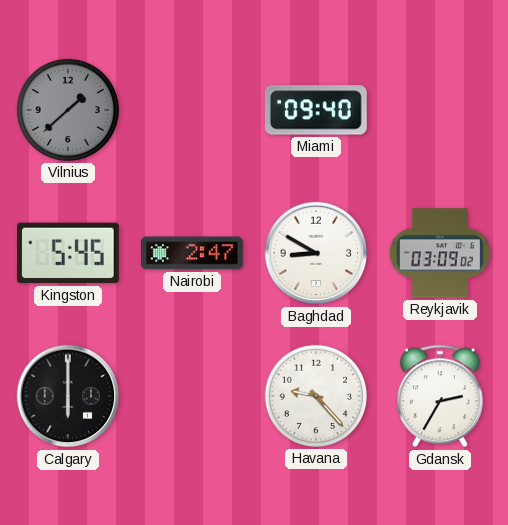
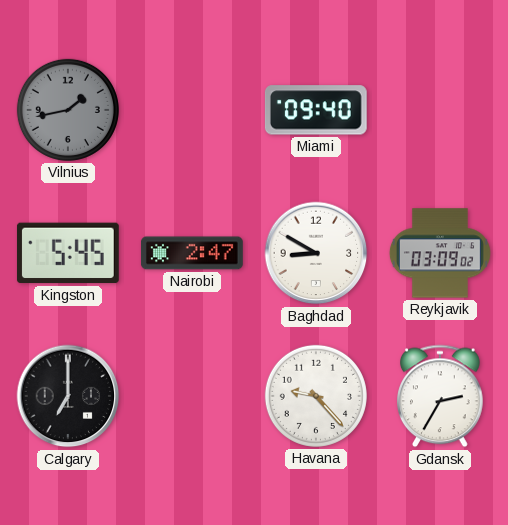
Vilnius: 1:38 -> 1:43
Calgary: 6:00 -> 7:00
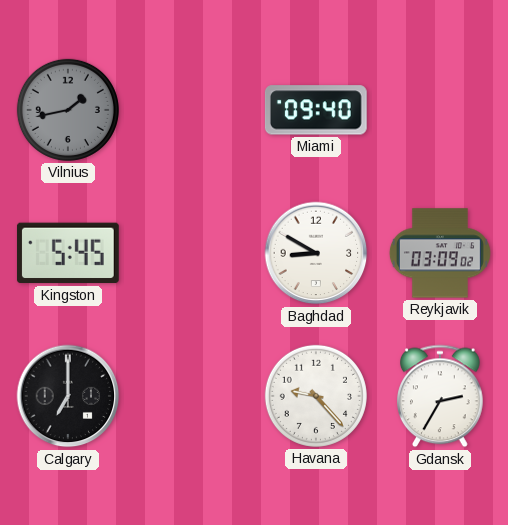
Nairobi: 2:47 -> none
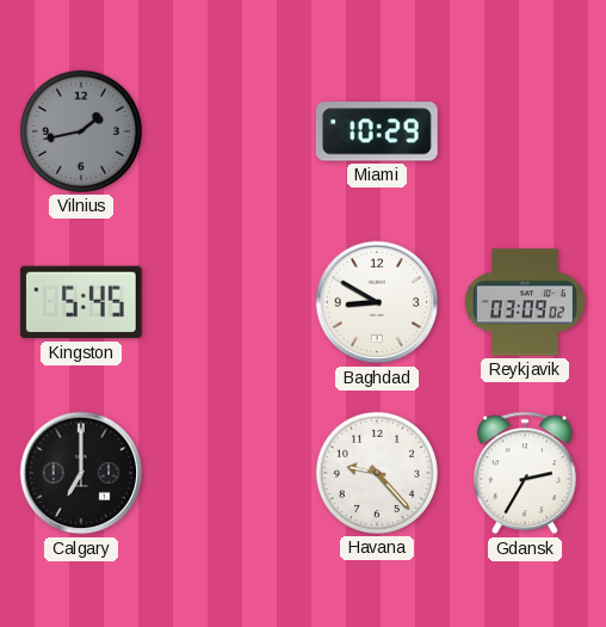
Miami: 09:40 -> 10:29
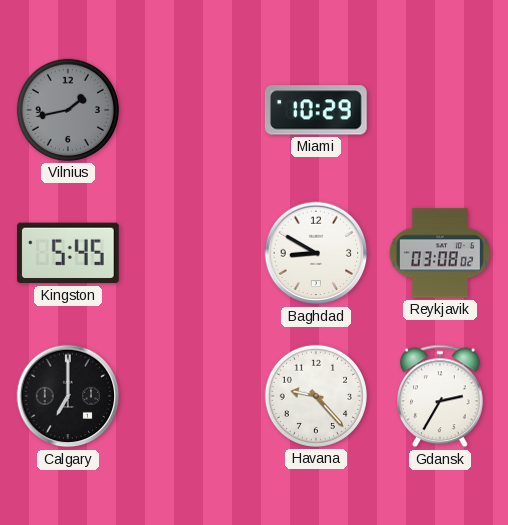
Reykjavik: 03:09 -> 03:08
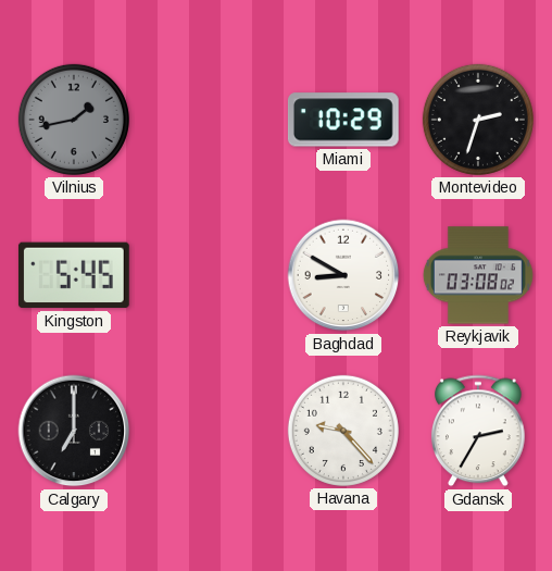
Montevideo: none -> 2:33
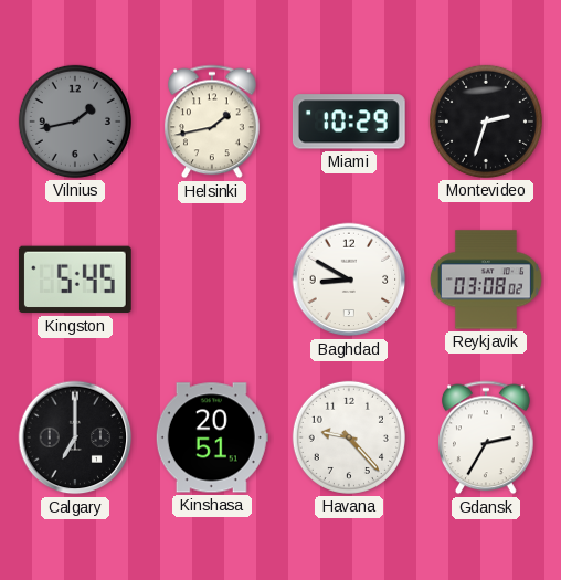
Helsinki: none -> 1:43
Kinshasa: none -> 20:51
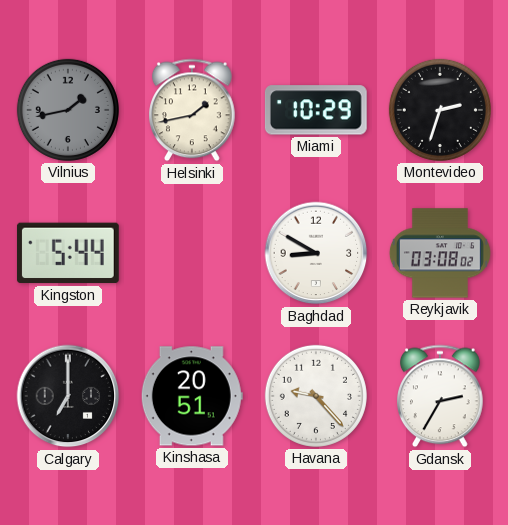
Kingston: 5:45 -> 5:44
